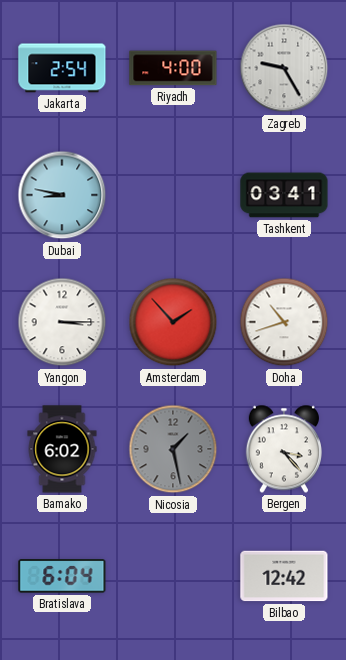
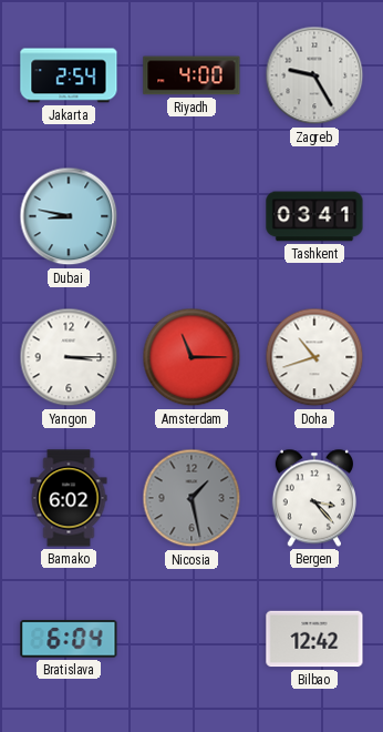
Amsterdam: 1:53 -> 11:15
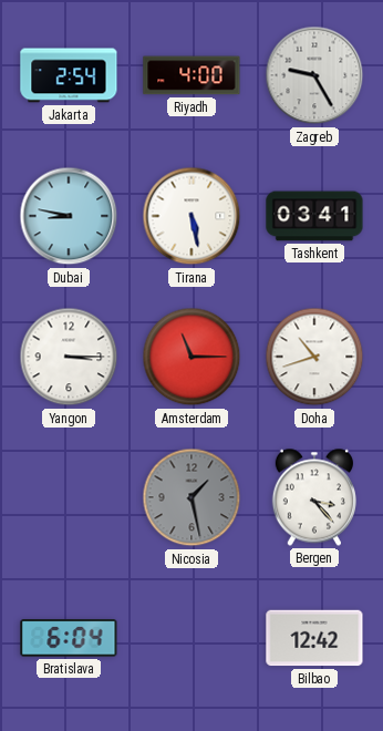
Tirana: none -> 5:28
Bamako: 6:02 -> none
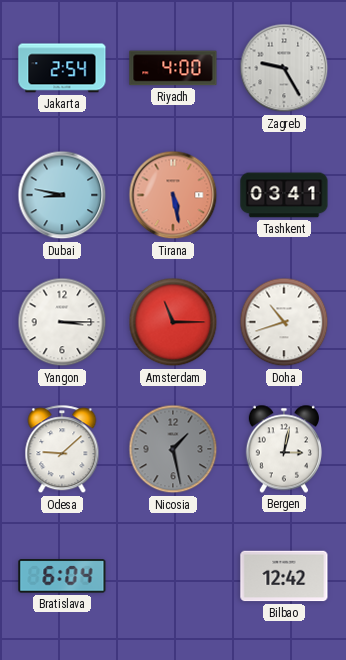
Tirana dial: white -> salmon
Odesa: none -> 9:08
Bergen: 3:23 -> 3:02
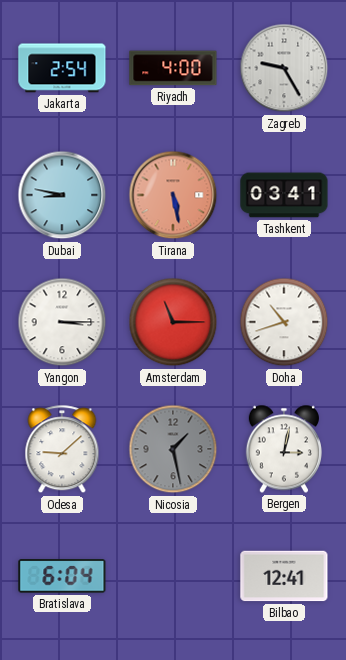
Bilbao: 12:42 -> 12:41
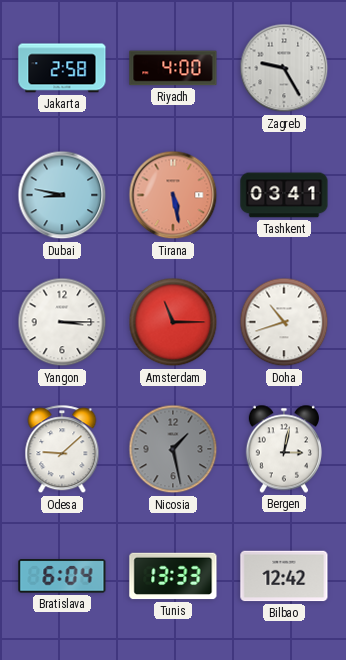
Jakarta: 2:54 -> 2:58
Tunis: none -> 13:33
Bilbao: 12:41 -> 12:42
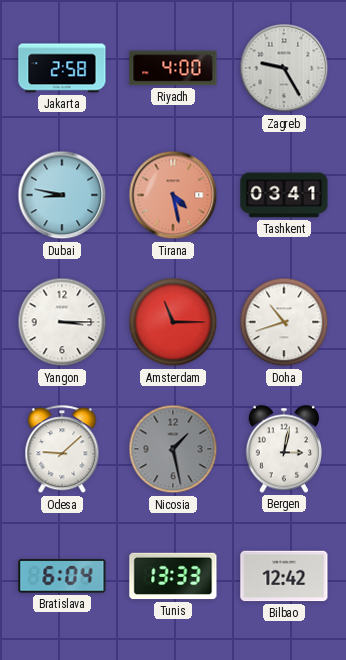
Tirana: 5:28 -> 4:28
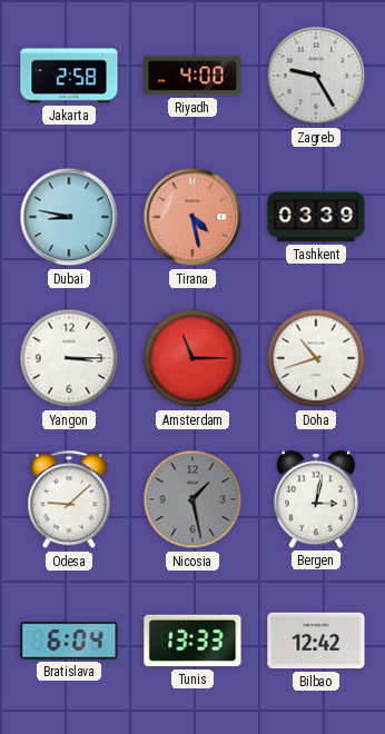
Tashkent: 03:41 -> 03:39
